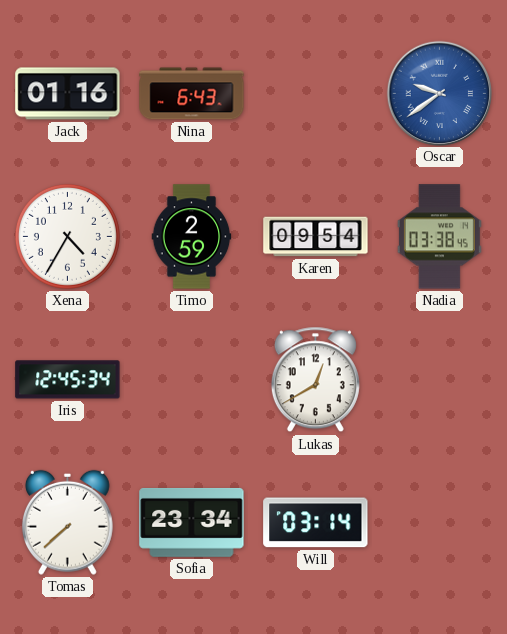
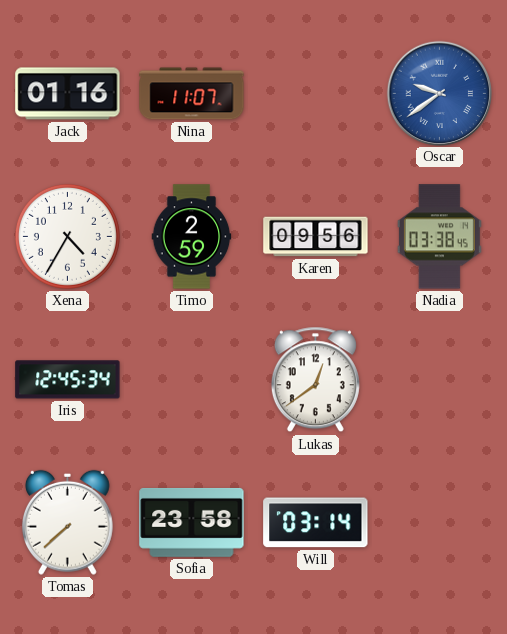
Nina: 6:43 -> 11:07
Karen: 09:54 -> 09:56
Lukas: 12:40 -> 12:39
Sofia: 23:34 -> 23:58
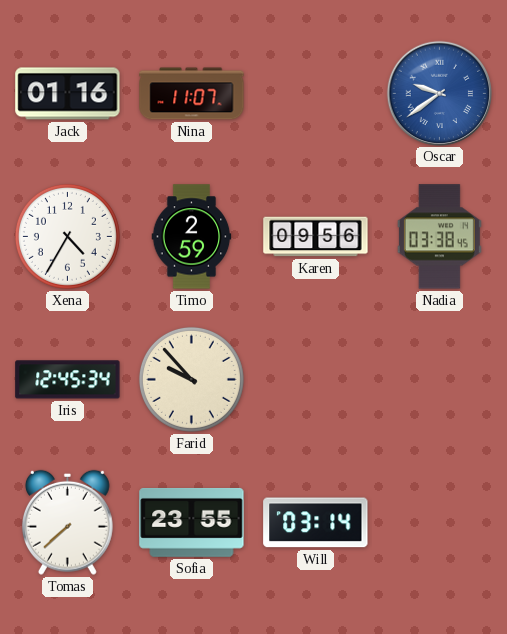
Farid: none -> 9:53
Lukas: 12:39 -> none
Sofia: 23:58 -> 23:55
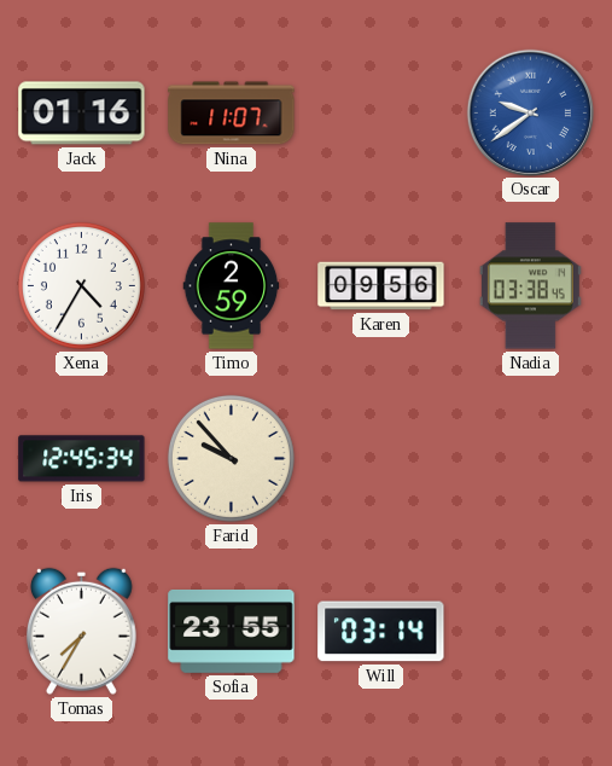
Tomas: 7:38 -> 7:35
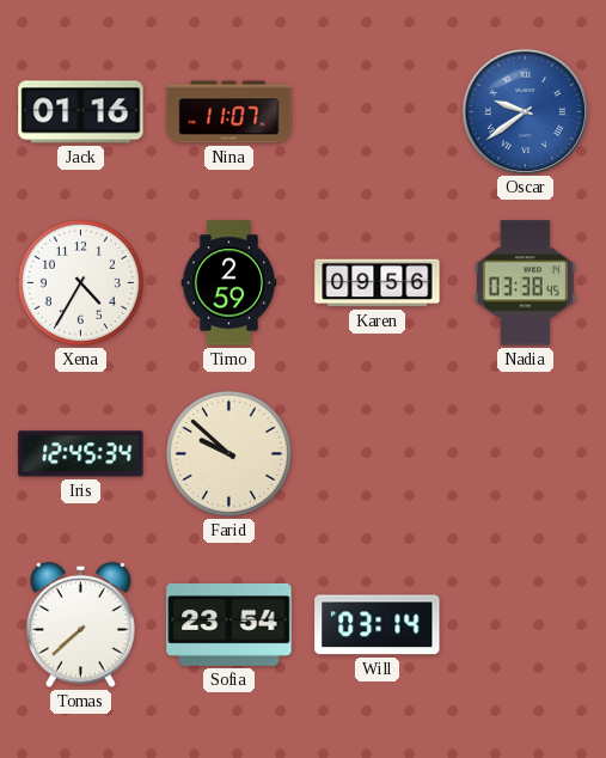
Farid: 9:53 -> 9:52
Tomas: 7:35 -> 7:38
Sofia: 23:55 -> 23:54
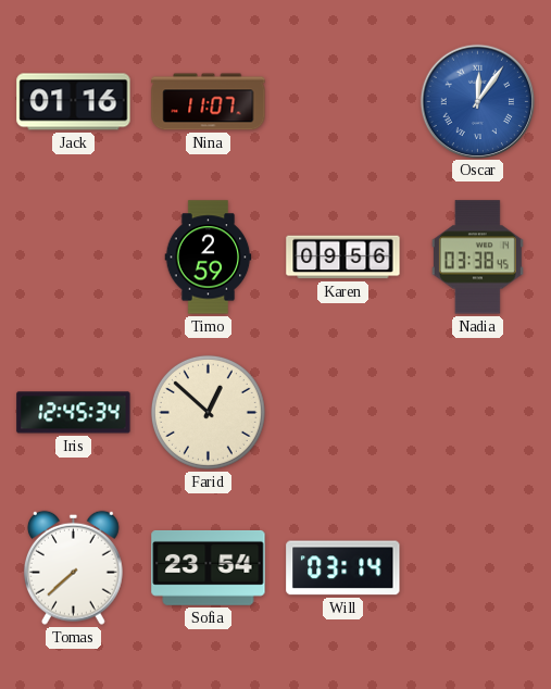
Oscar: 9:39 -> 12:06
Xena: 4:35 -> none
Farid: 9:52 -> 12:52
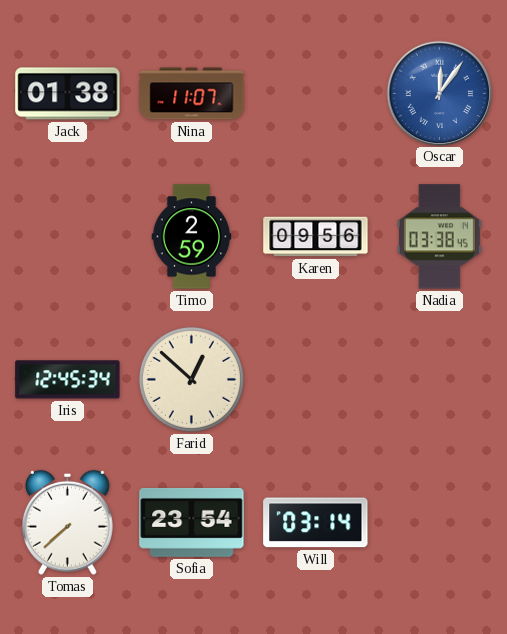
Jack: 01:16 -> 01:38
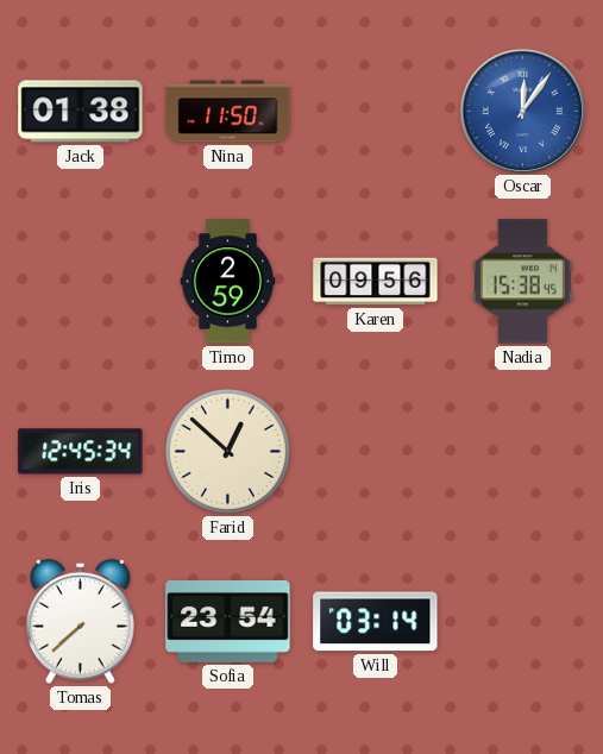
Nina: 11:07 -> 11:50
Nadia: 03:38 -> 15:38
